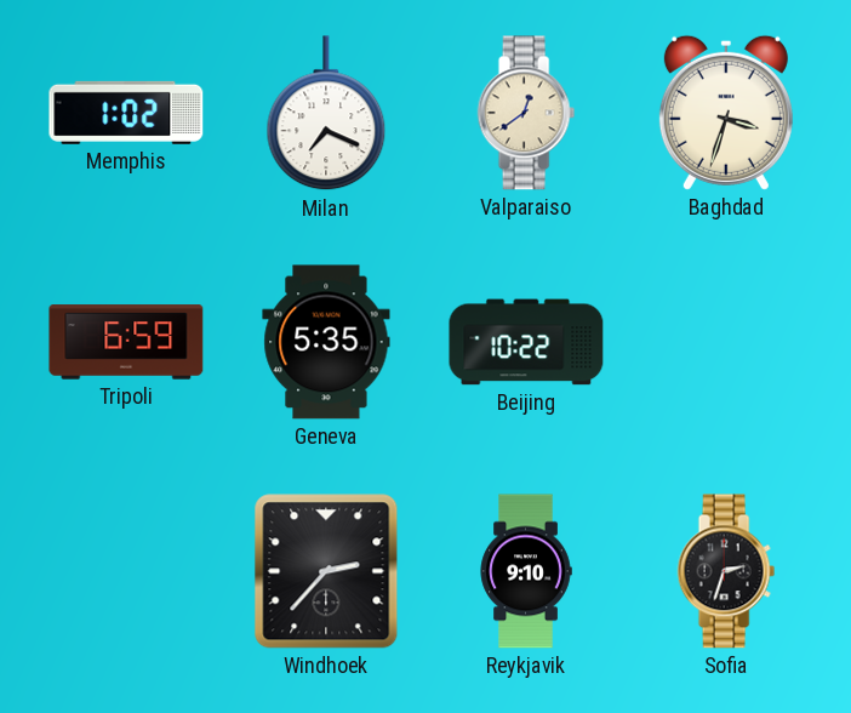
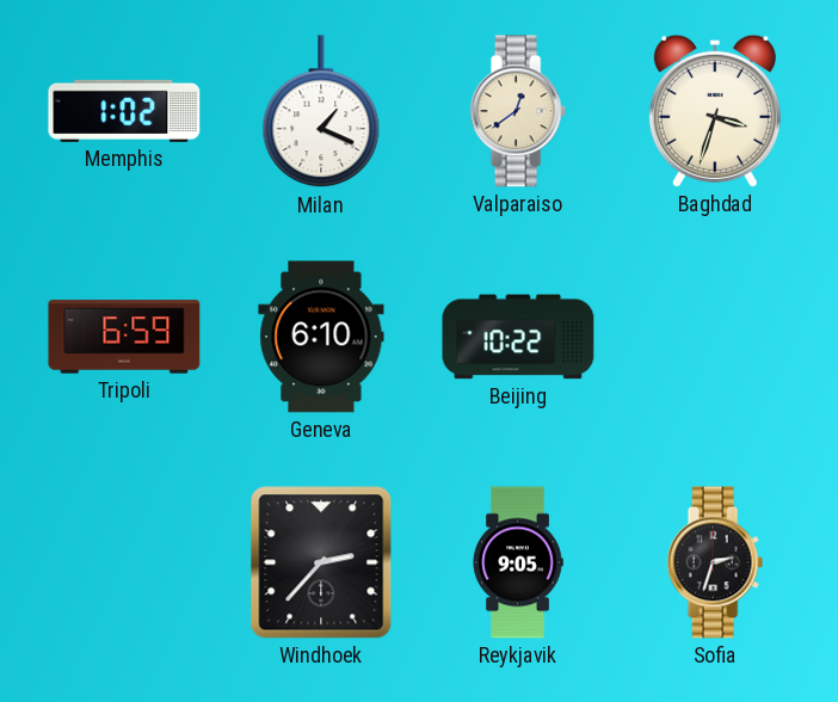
Milan: 7:19 -> 1:19
Geneva: 5:35 -> 6:10
Reykjavik: 9:10 -> 9:05
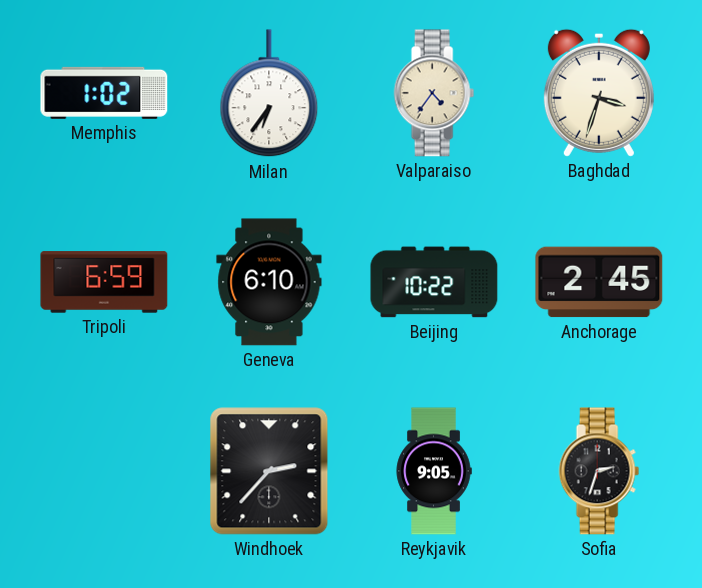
Milan: 1:19 -> 6:36
Valparaiso: 12:39 -> 4:36
Anchorage: none -> 2:45
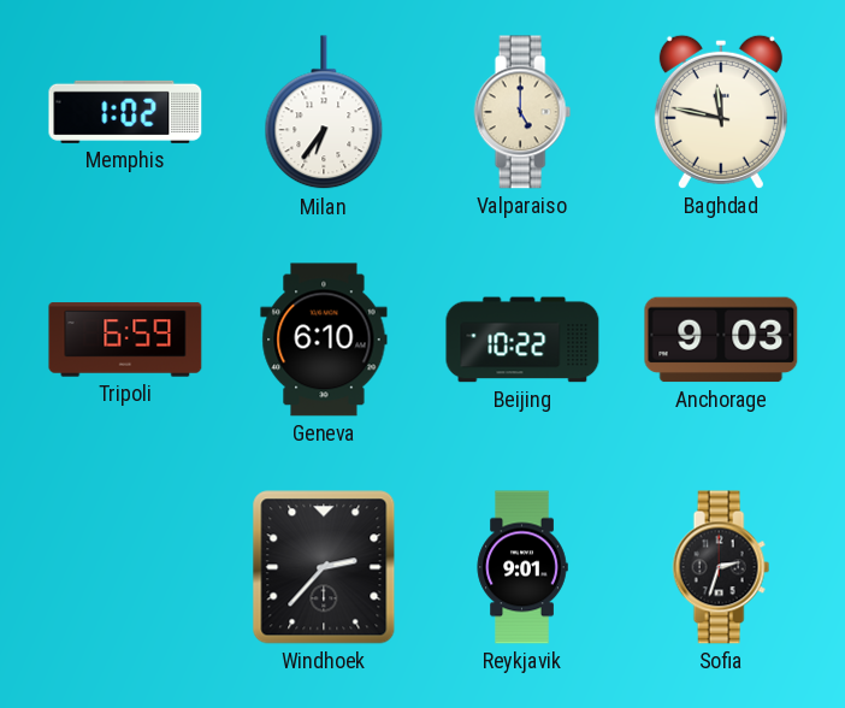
Valparaiso: 4:36 -> 5:00
Baghdad: 3:33 -> 11:47
Anchorage: 2:45 -> 9:03
Reykjavik: 9:05 -> 9:01
